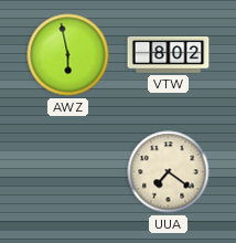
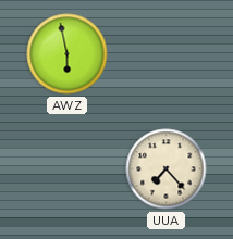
VTW: 8:02 -> none
UUA: 7:21 -> 7:23
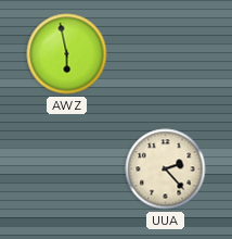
UUA: 7:23 -> 2:23
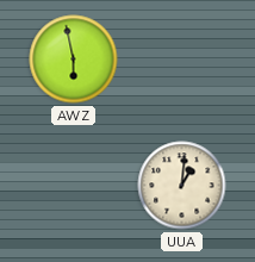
UUA: 2:23 -> 1:01
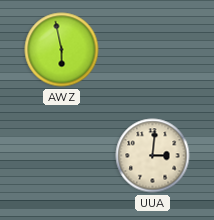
UUA: 1:01 -> 3:01
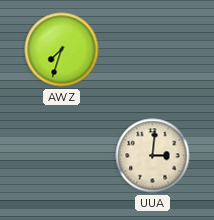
AWZ: 5:58 -> 7:33
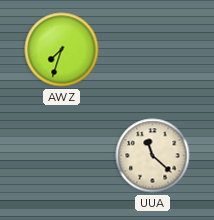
UUA: 3:01 -> 11:22
